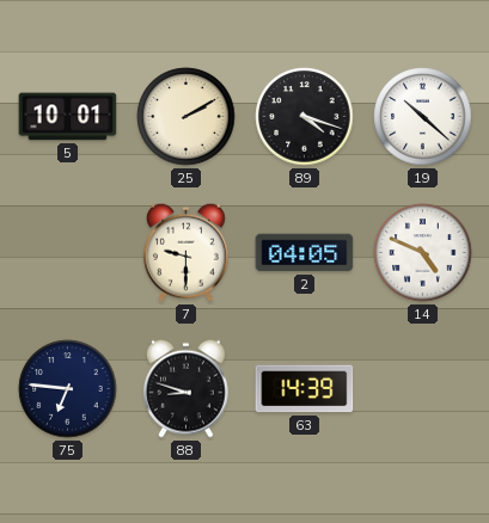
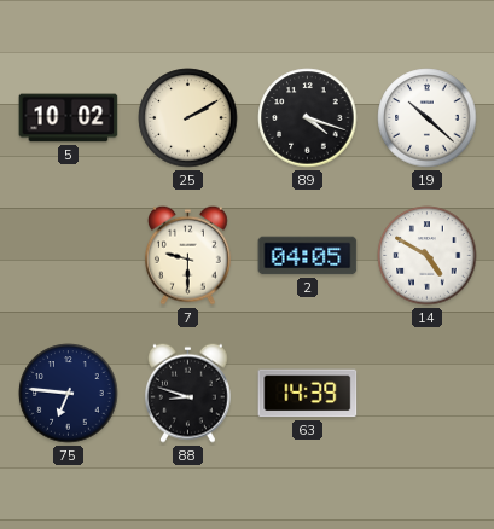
5: 10:01 -> 10:02
14: 4:49 -> 4:50
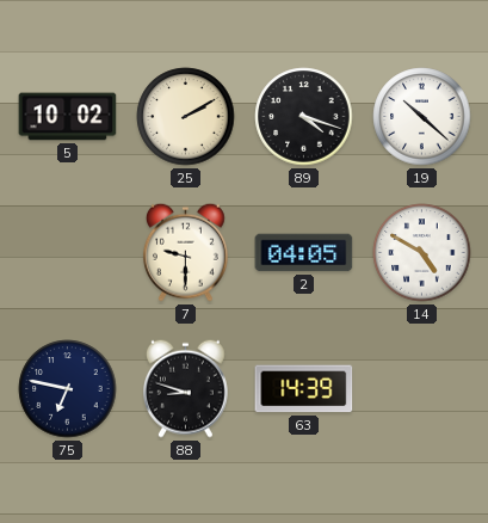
75: 6:46 -> 6:47
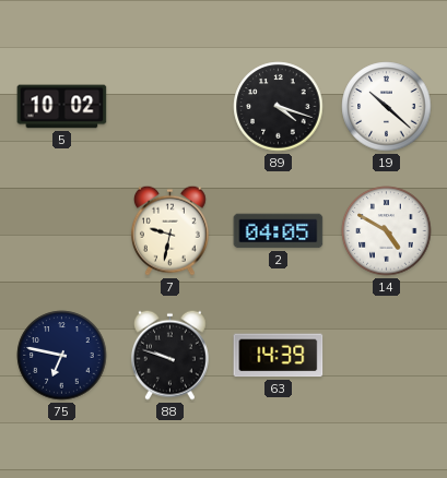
25: 2:10 -> none
7: 9:30 -> 9:32
88: 8:48 -> 9:48
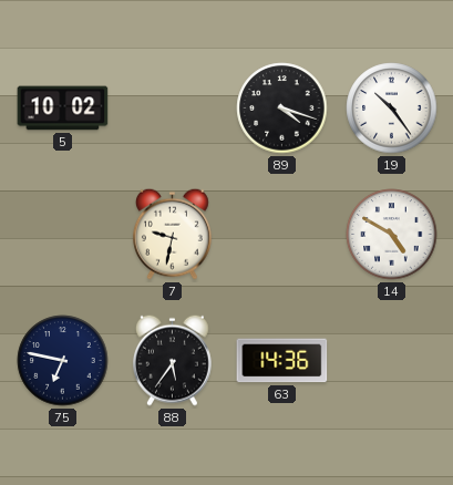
19: 10:22 -> 10:24
2: 04:05 -> none
88: 9:48 -> 5:36
63: 14:39 -> 14:36
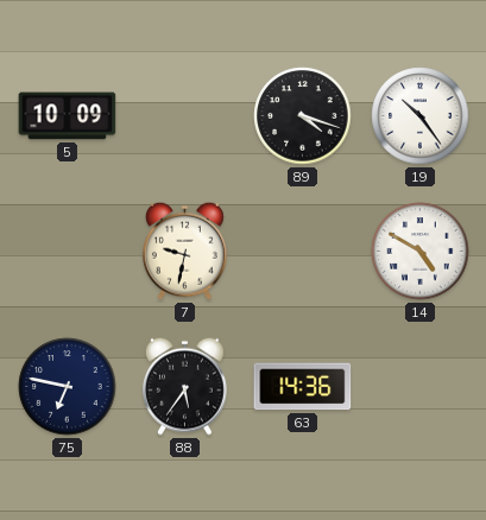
5: 10:02 -> 10:09
